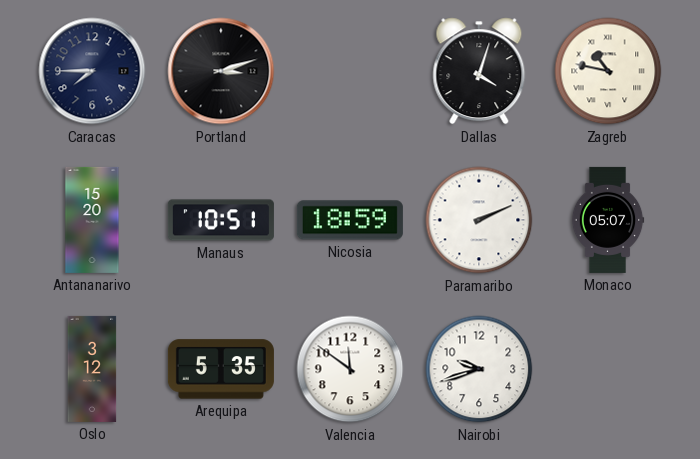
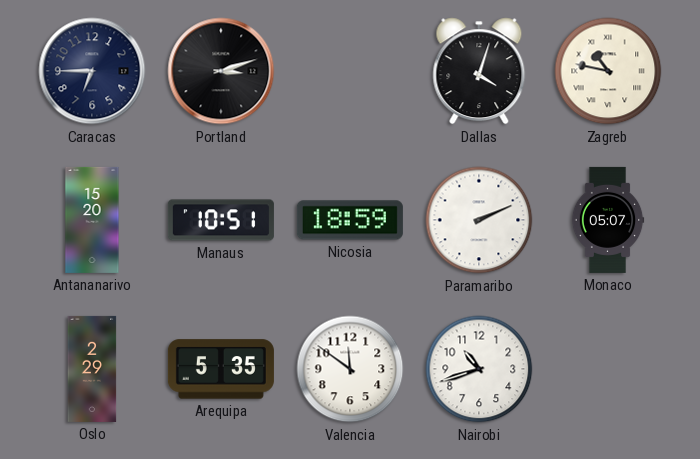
Caracas: 7:45 -> 6:45
Oslo: 3:12 -> 2:29
Nairobi: 9:42 -> 10:42
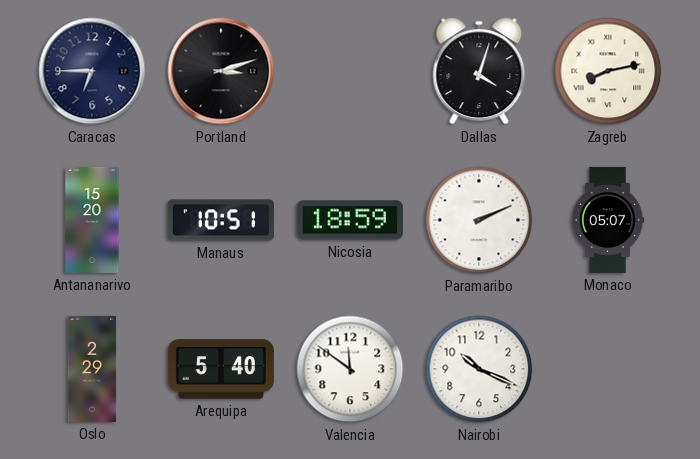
Zagreb: 10:47 -> 8:13
Arequipa: 5:35 -> 5:40
Nairobi: 10:42 -> 10:19
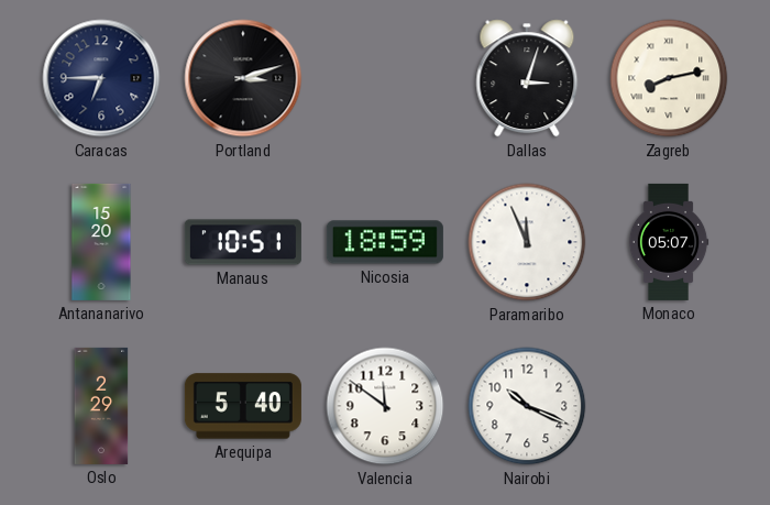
Dallas: 4:03 -> 3:03
Paramaribo: 2:11 -> 11:56
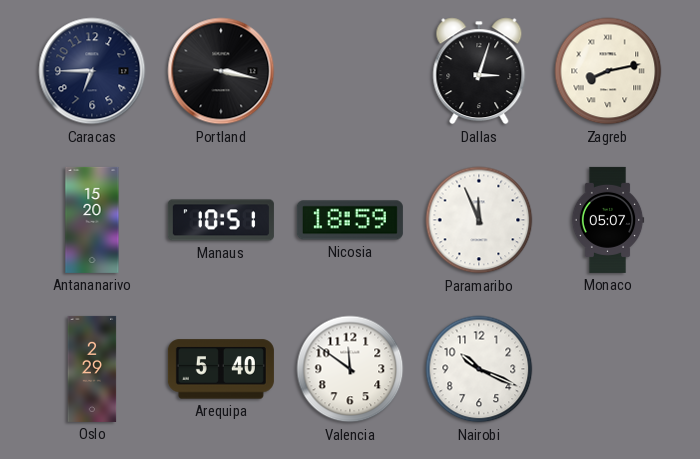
Portland: 3:12 -> 3:17
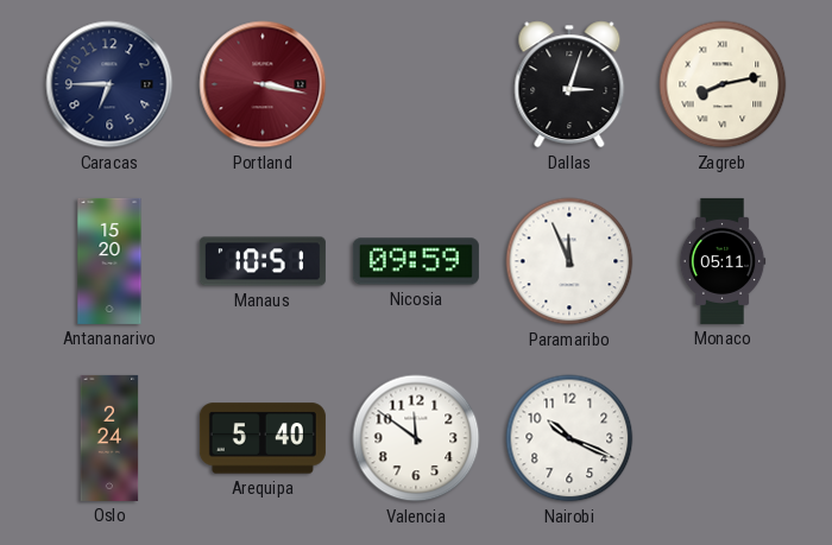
Portland dial: black -> burgundy
Nicosia: 18:59 -> 09:59
Monaco: 05:07 -> 05:11
Oslo: 2:29 -> 2:24
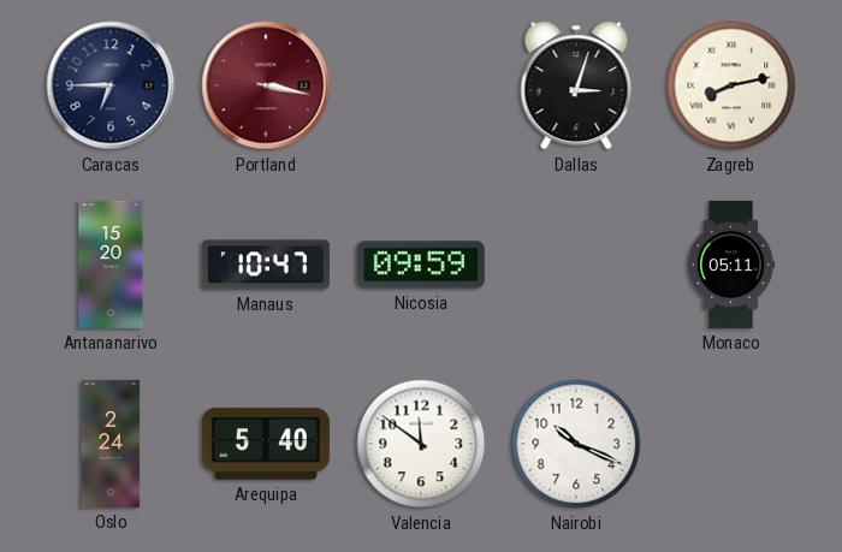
Manaus: 10:51 -> 10:47
Paramaribo: 11:56 -> none
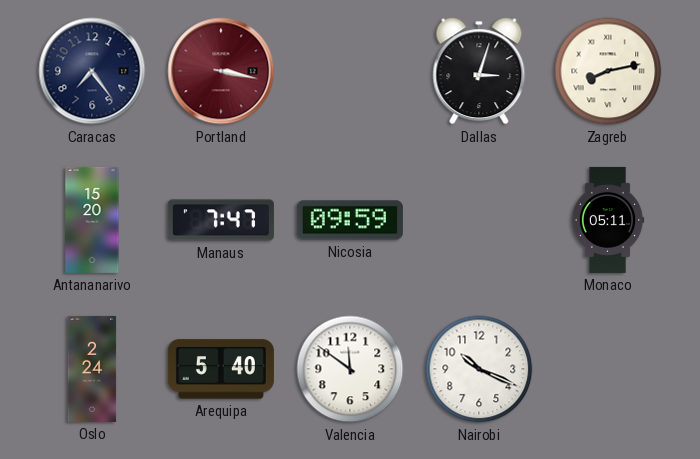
Caracas: 6:45 -> 7:24
Manaus: 10:47 -> 7:47
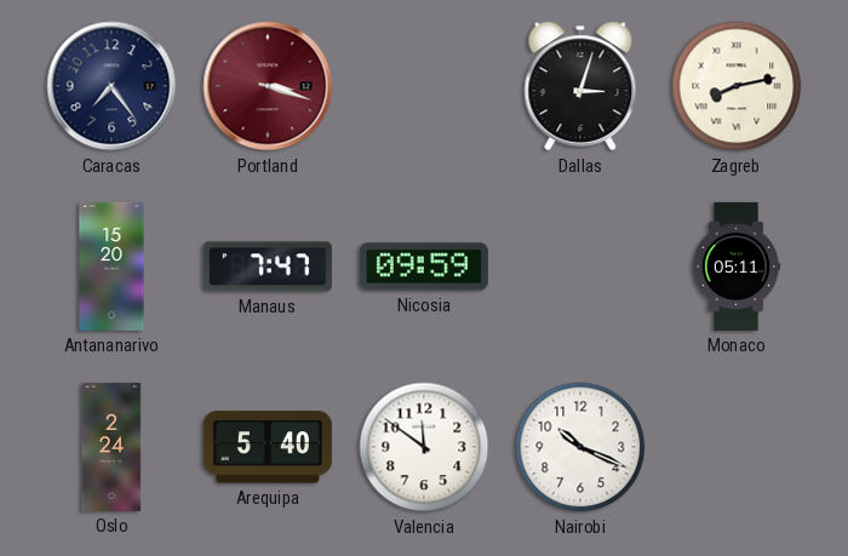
Portland: 3:17 -> 3:18
